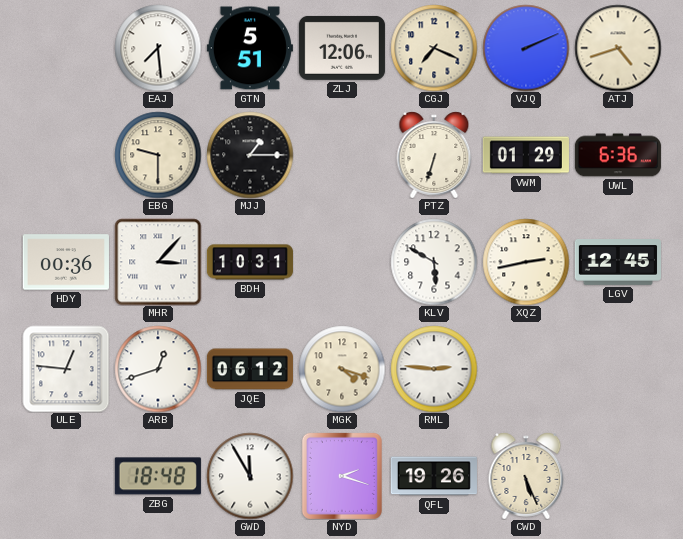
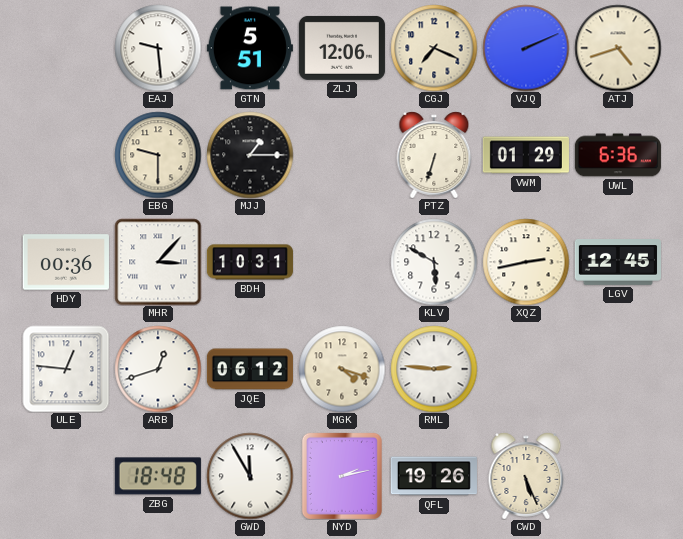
EAJ: 7:29 -> 9:29
NYD: 2:18 -> 2:13
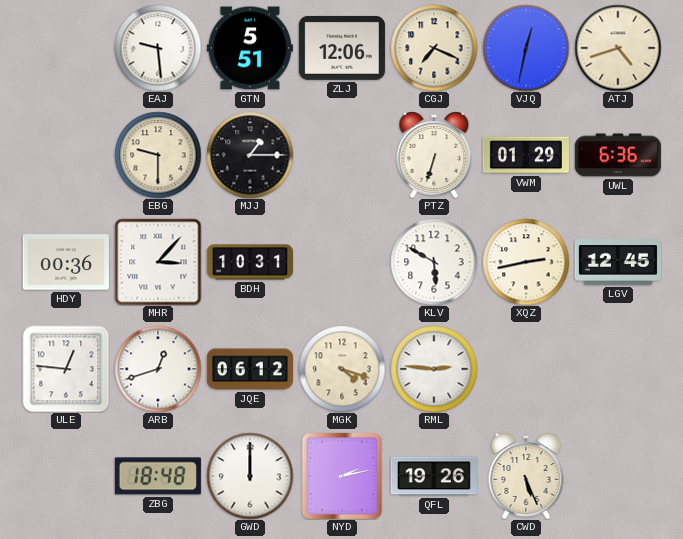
VJQ: 2:11 -> 12:32
GWD: 11:55 -> 12:00
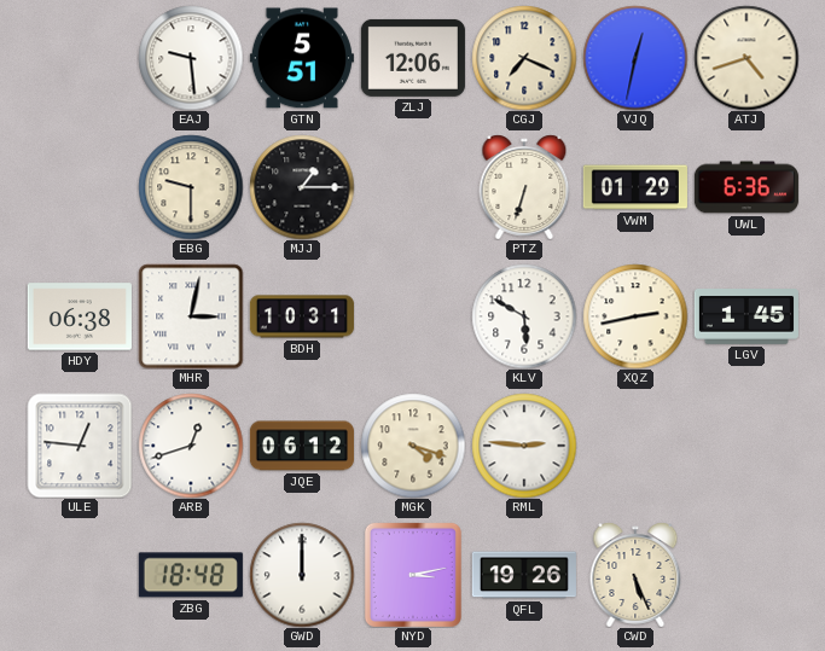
HDY: 00:36 -> 06:38
MHR: 3:07 -> 3:02
LGV: 12:45 -> 1:45
NYD: 2:13 -> 3:13
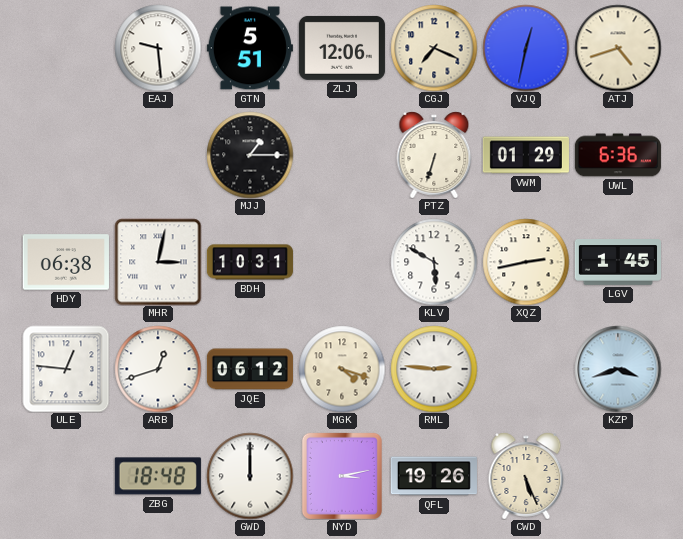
EBG: 9:30 -> none
KZP: none -> 3:42
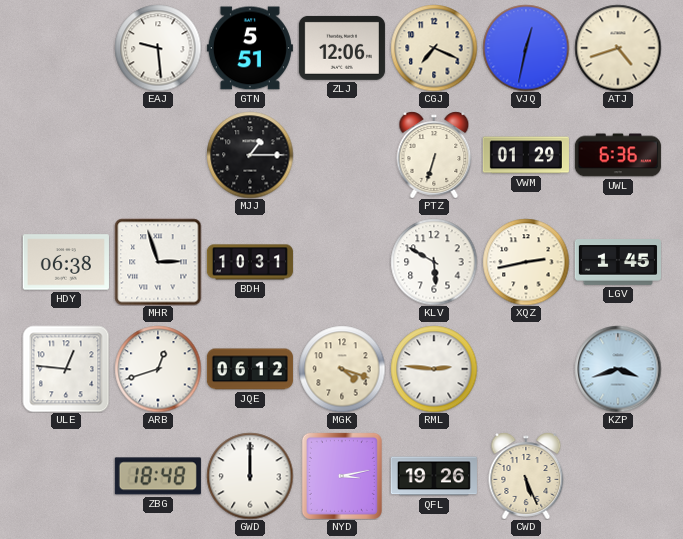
MHR: 3:02 -> 2:57
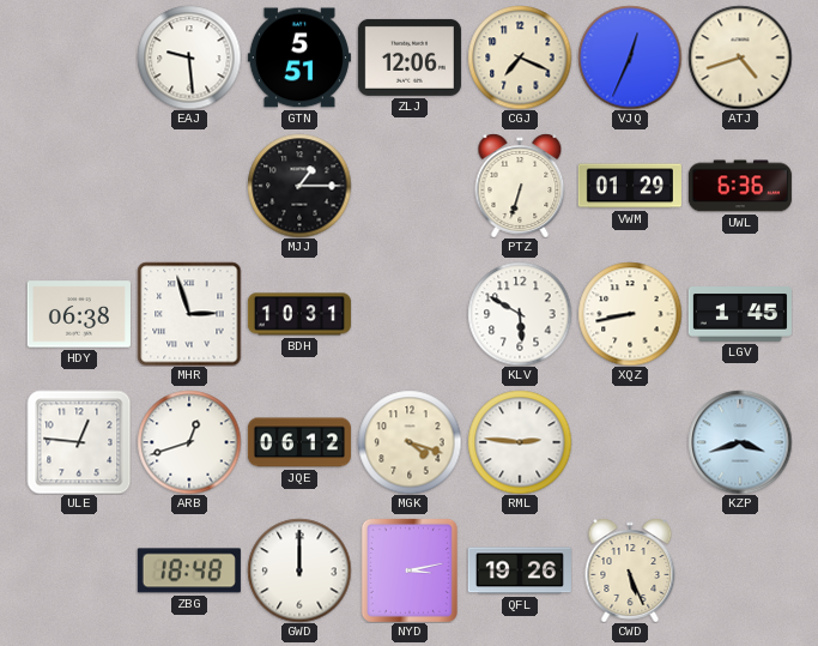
VJQ: 12:32 -> 12:34
XQZ: 2:43 -> 8:43
